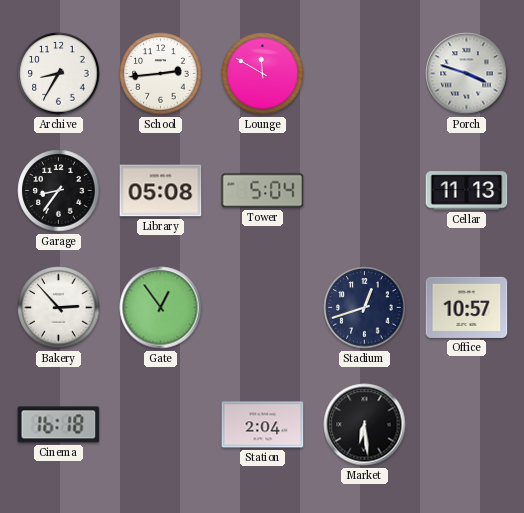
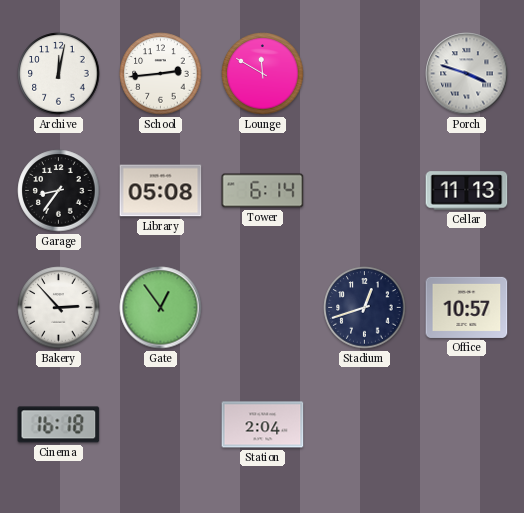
Archive: 8:35 -> 12:02
Tower: 5:04 -> 6:14
Market: 6:29 -> none
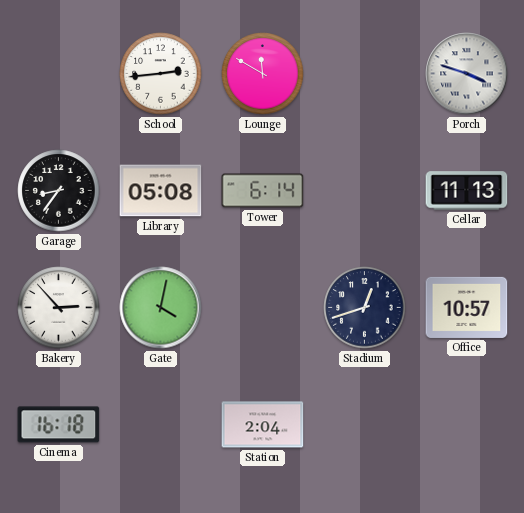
Archive: 12:02 -> none
Gate: 12:54 -> 4:02
